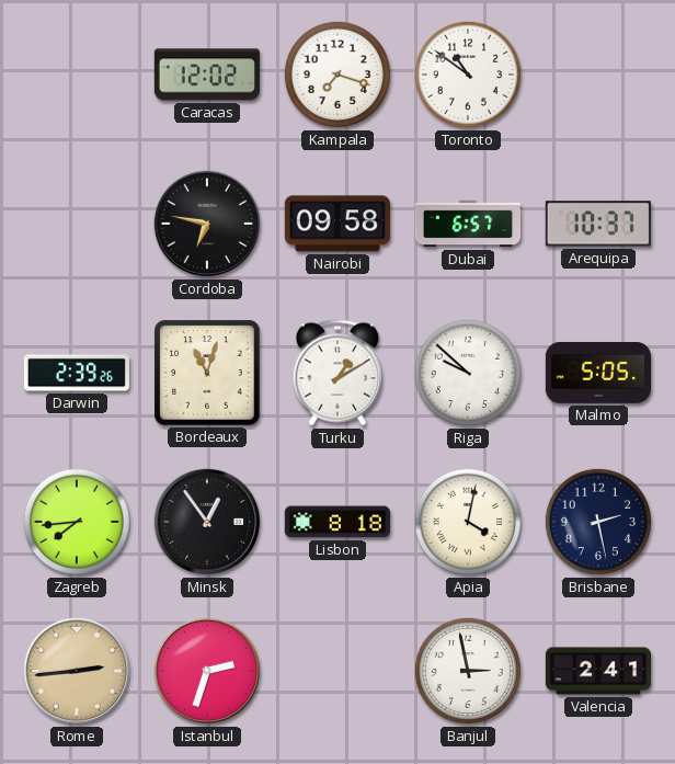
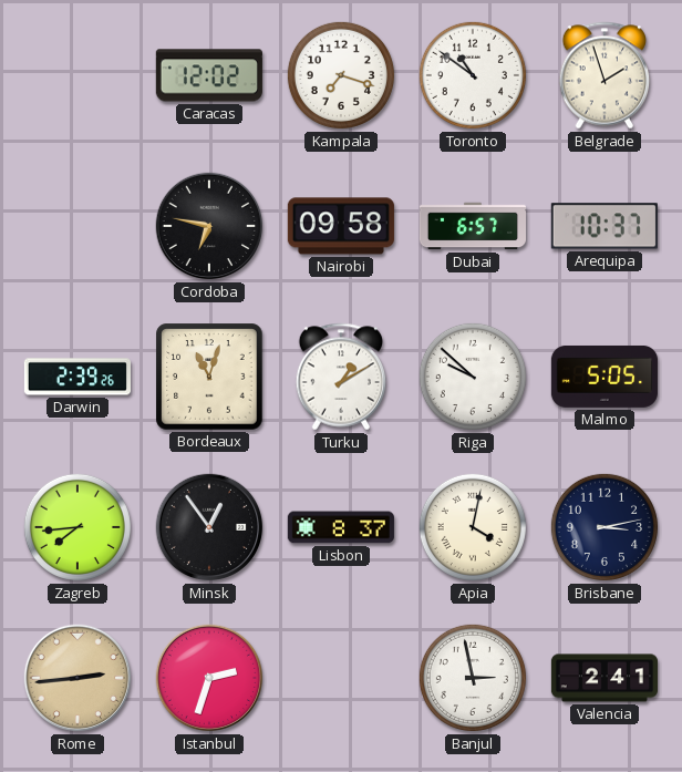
Belgrade: none -> 1:57
Lisbon: 8:18 -> 8:37
Brisbane: 2:28 -> 3:13
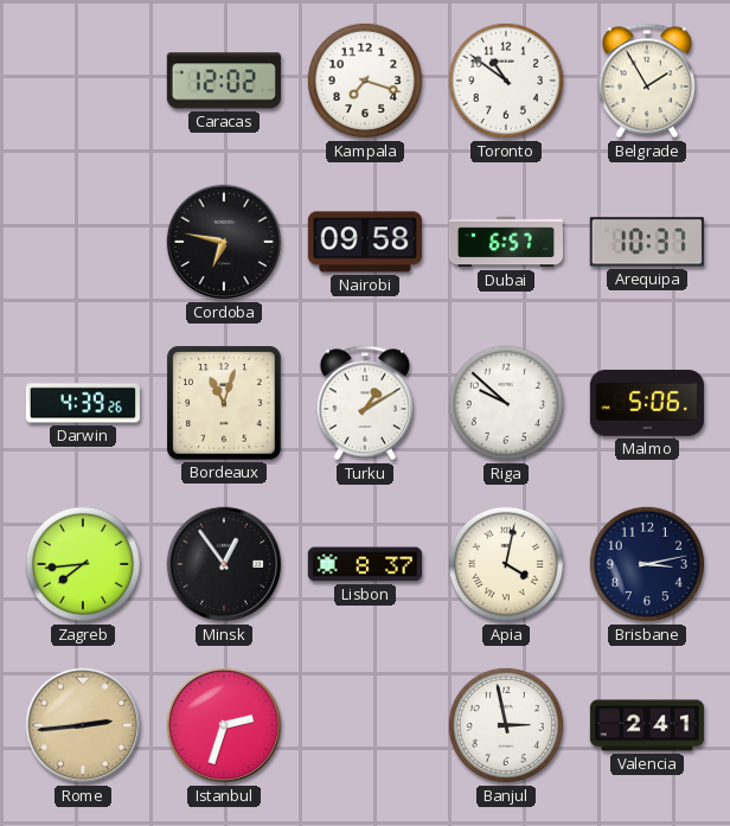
Belgrade: 1:57 -> 1:55
Darwin: 2:39 -> 4:39
Malmo: 5:05 -> 5:06
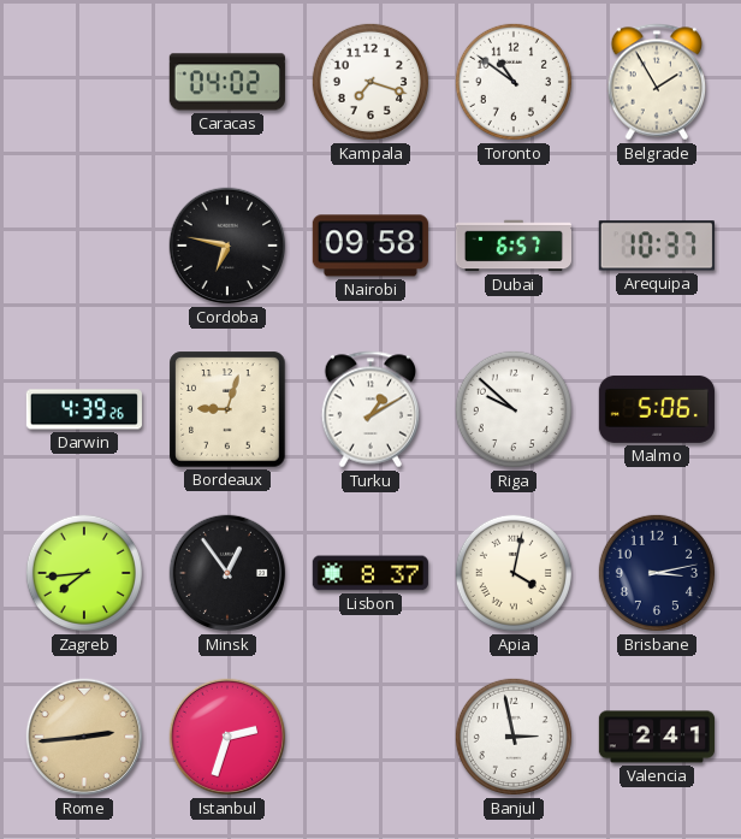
Caracas: 12:02 -> 04:02
Bordeaux: 11:03 -> 9:03
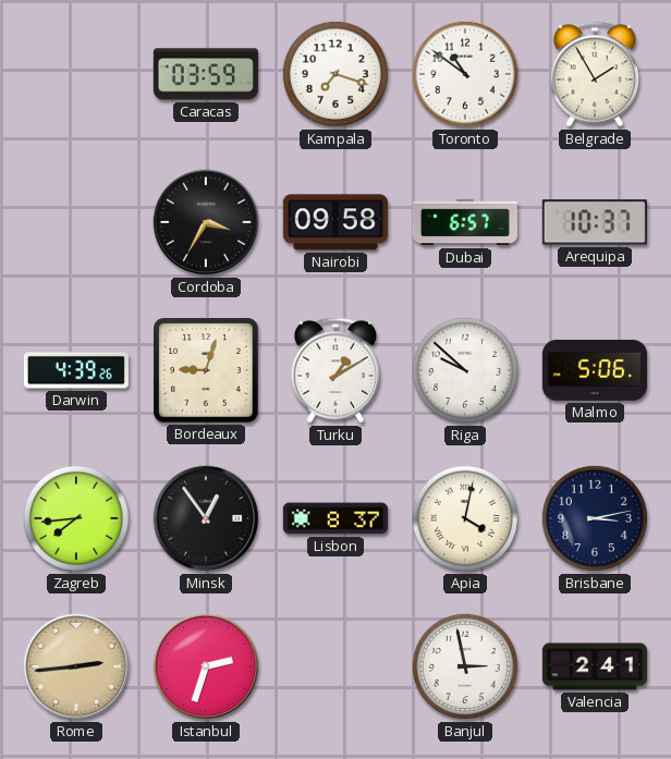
Caracas: 04:02 -> 03:59
Cordoba: 6:47 -> 3:35
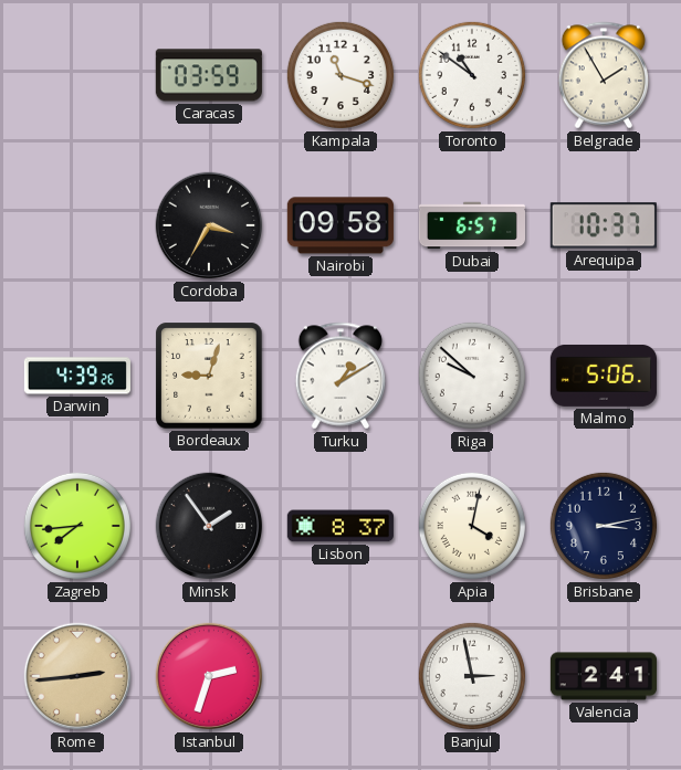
Kampala: 7:18 -> 11:18
Minsk: 12:54 -> 1:54
